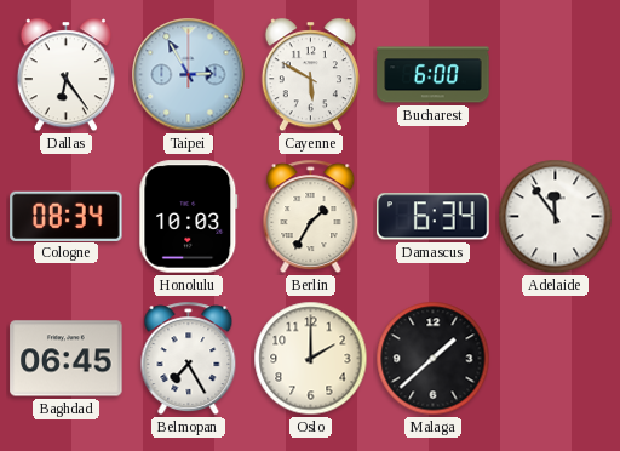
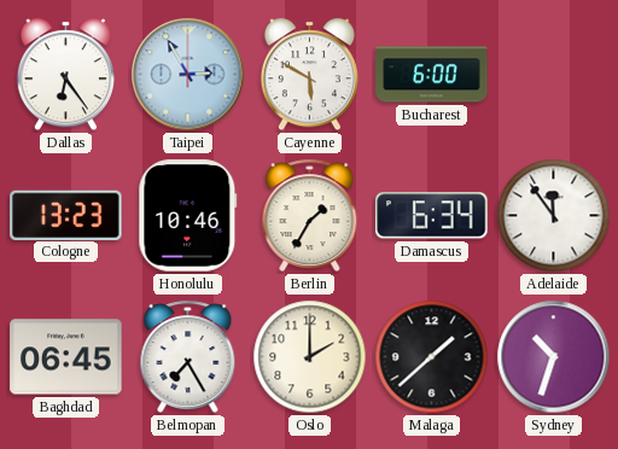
Cologne: 08:34 -> 13:23
Honolulu: 10:03 -> 10:46
Sydney: none -> 10:33
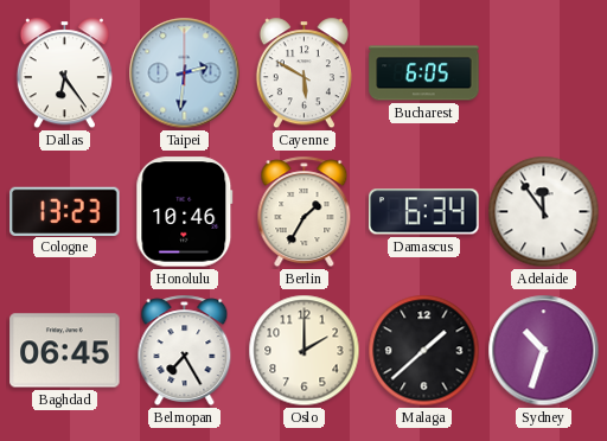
Taipei: 2:55 -> 2:31
Bucharest: 6:00 -> 6:05
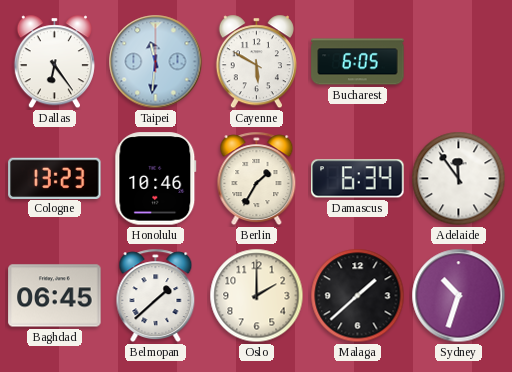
Taipei: 2:31 -> 11:31
Belmopan: 7:25 -> 1:38
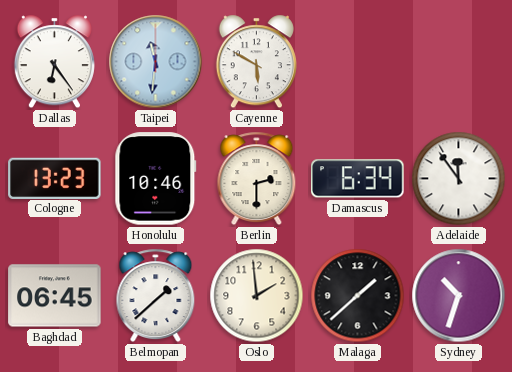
Bucharest: 6:05 -> none
Berlin: 1:35 -> 2:30
Oslo: 2:00 -> 1:59
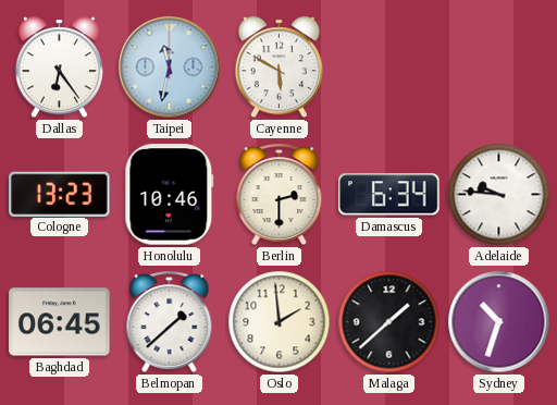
Taipei: 11:31 -> 11:32
Adelaide: 11:54 -> 9:46
